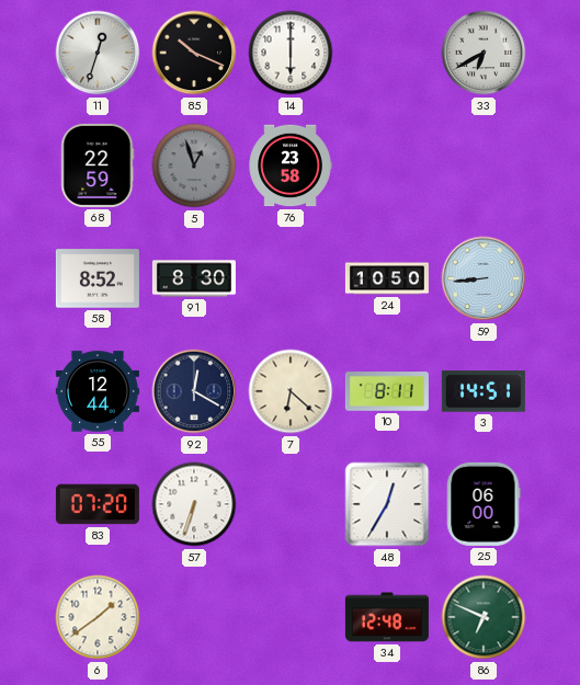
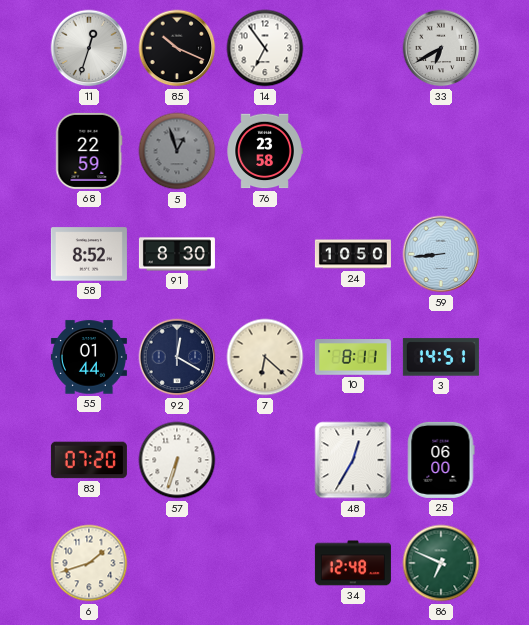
14: 6:00 -> 6:54
55: 12:44 -> 01:44
6: 1:39 -> 1:42
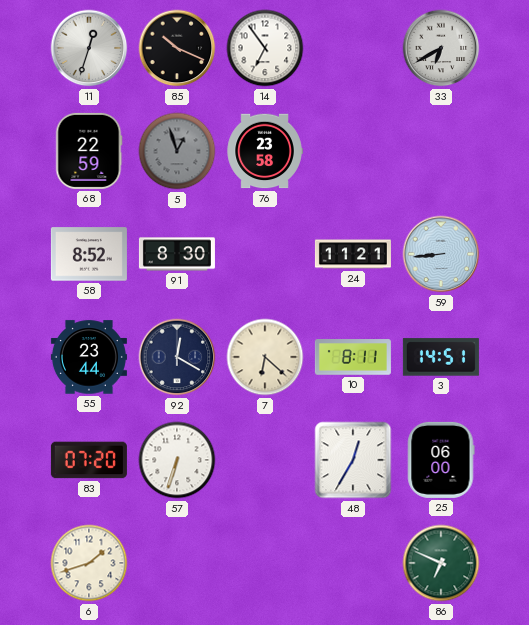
24: 10:50 -> 11:21
55: 01:44 -> 23:44
34: 12:48 -> none
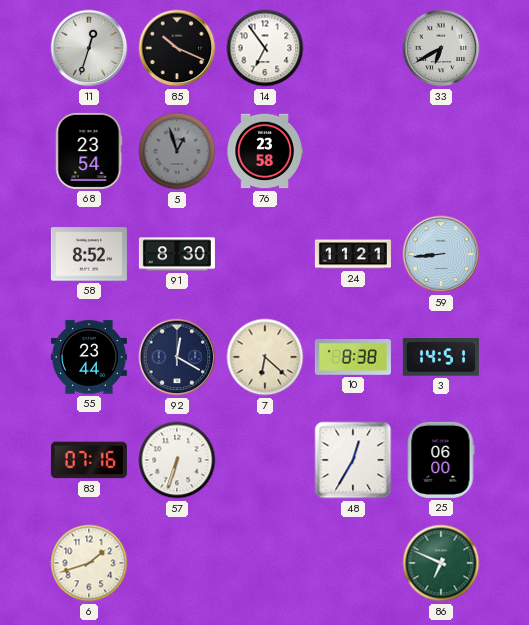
68: 22:59 -> 23:54
10: 8:11 -> 8:38
83: 07:20 -> 07:16
